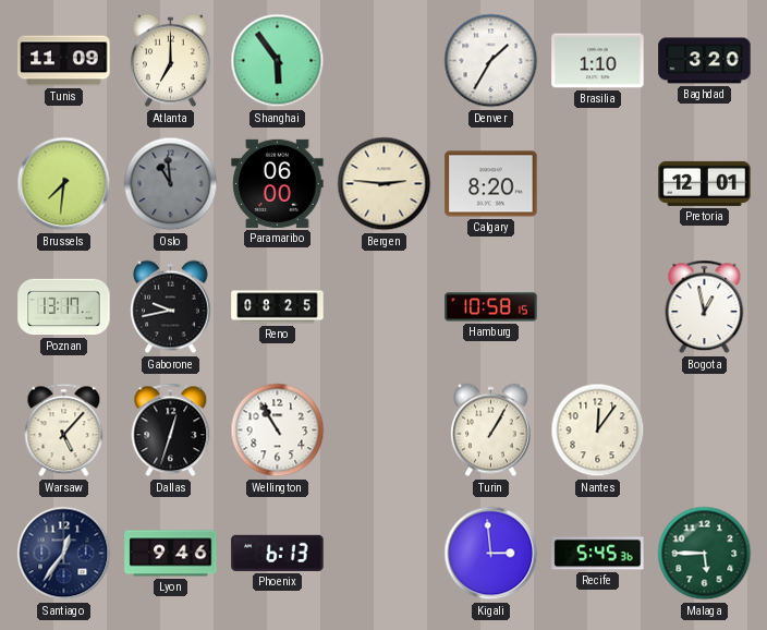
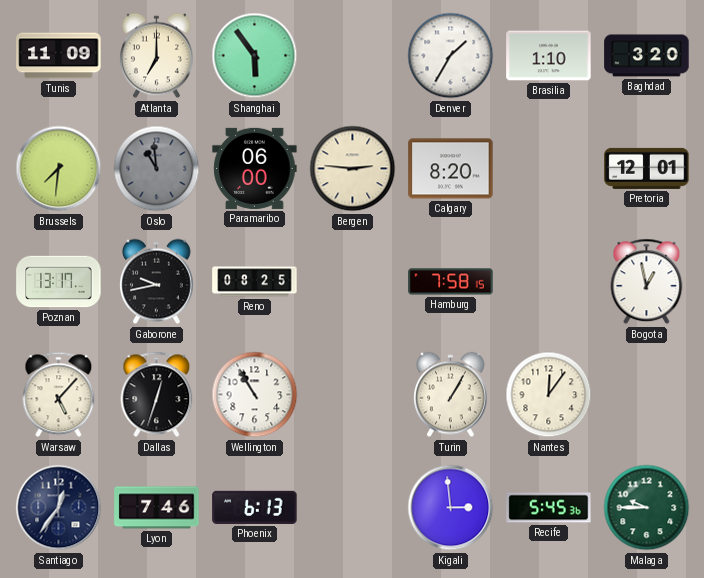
Hamburg: 10:58 -> 7:58
Lyon: 9:46 -> 7:46
Malaga: 5:45 -> 9:45
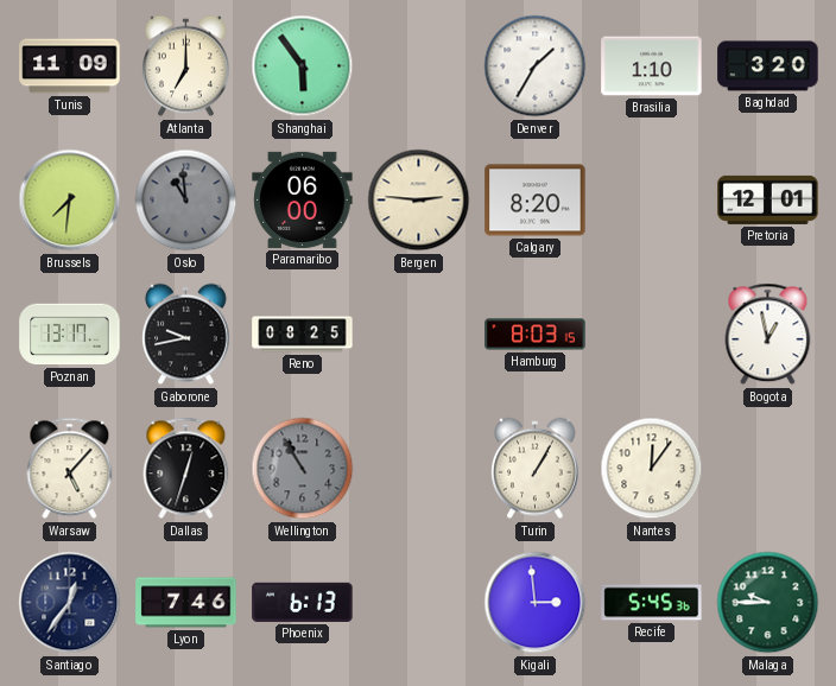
Hamburg: 7:58 -> 8:03
Wellington dial: white -> grey
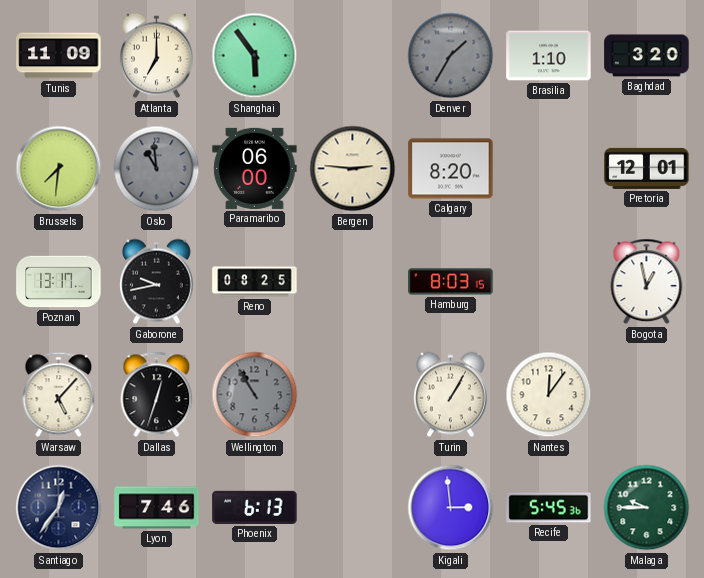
Denver dial: white -> grey
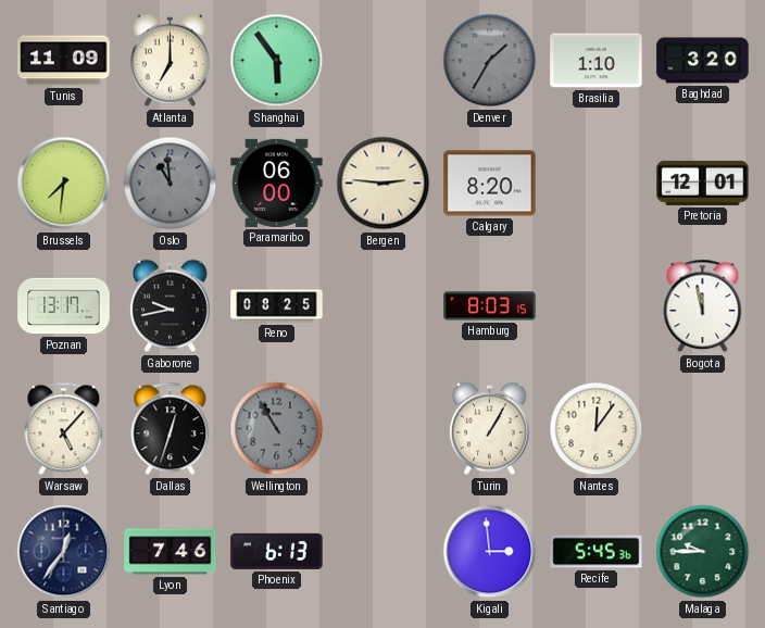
Bogota: 12:58 -> 11:58
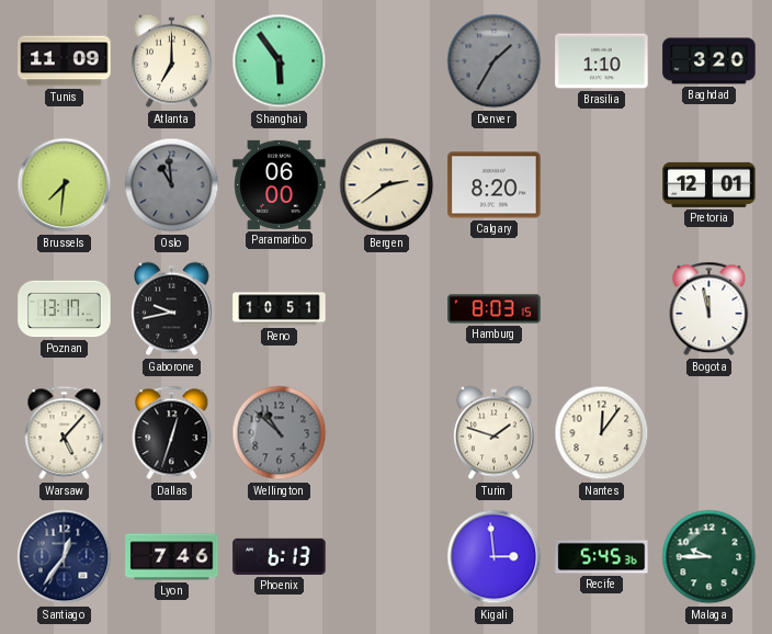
Bergen: 2:46 -> 2:39
Reno: 08:25 -> 10:51
Wellington: 10:55 -> 10:52
Turin: 1:05 -> 1:48
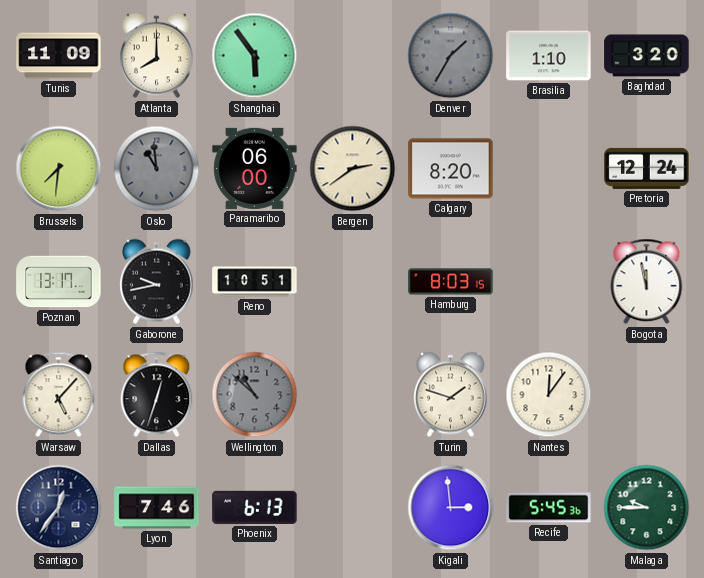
Atlanta: 7:00 -> 8:00
Pretoria: 12:01 -> 12:24
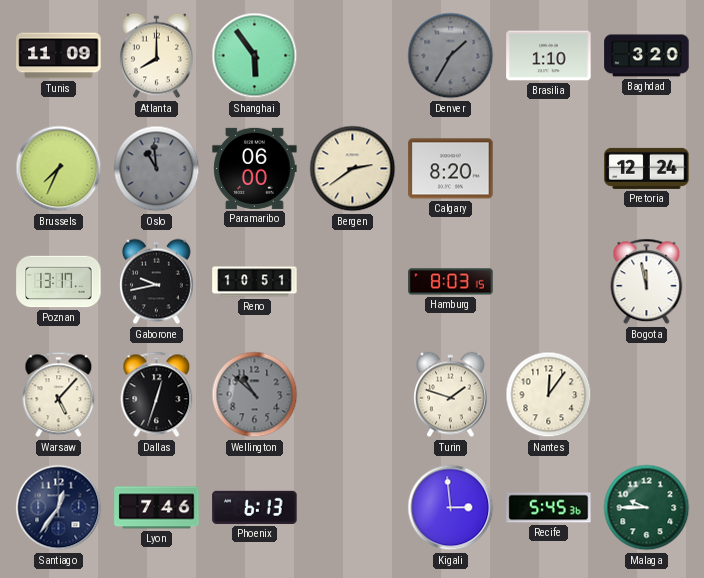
Brussels: 7:31 -> 7:34
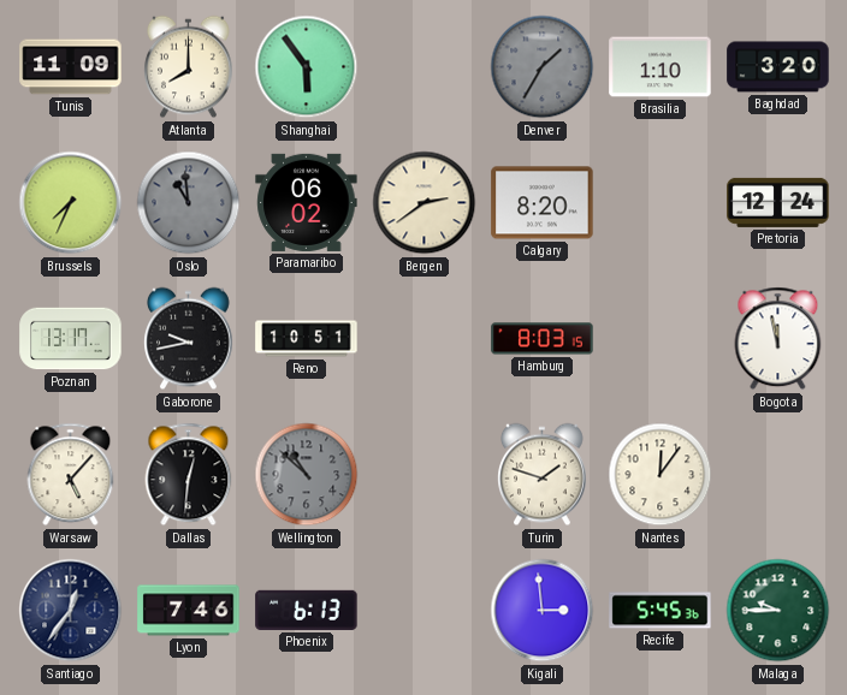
Paramaribo: 06:00 -> 06:02
Dallas: 12:33 -> 12:31
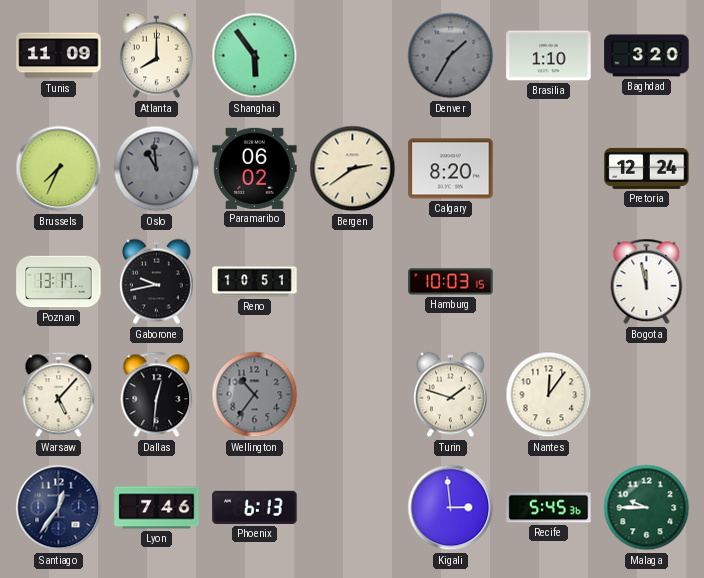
Hamburg: 8:03 -> 10:03
Wellington: 10:52 -> 10:36
